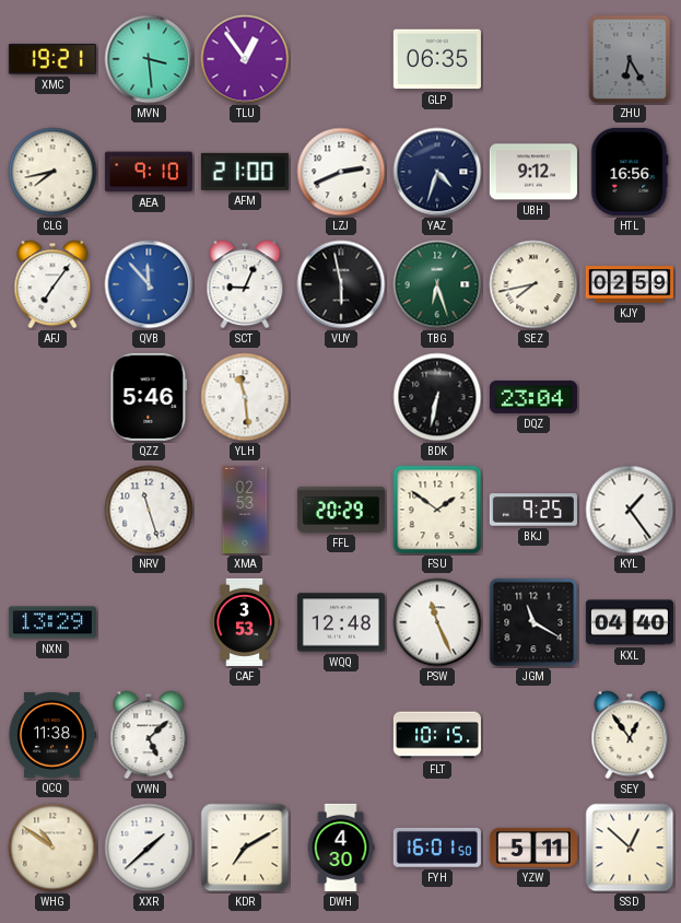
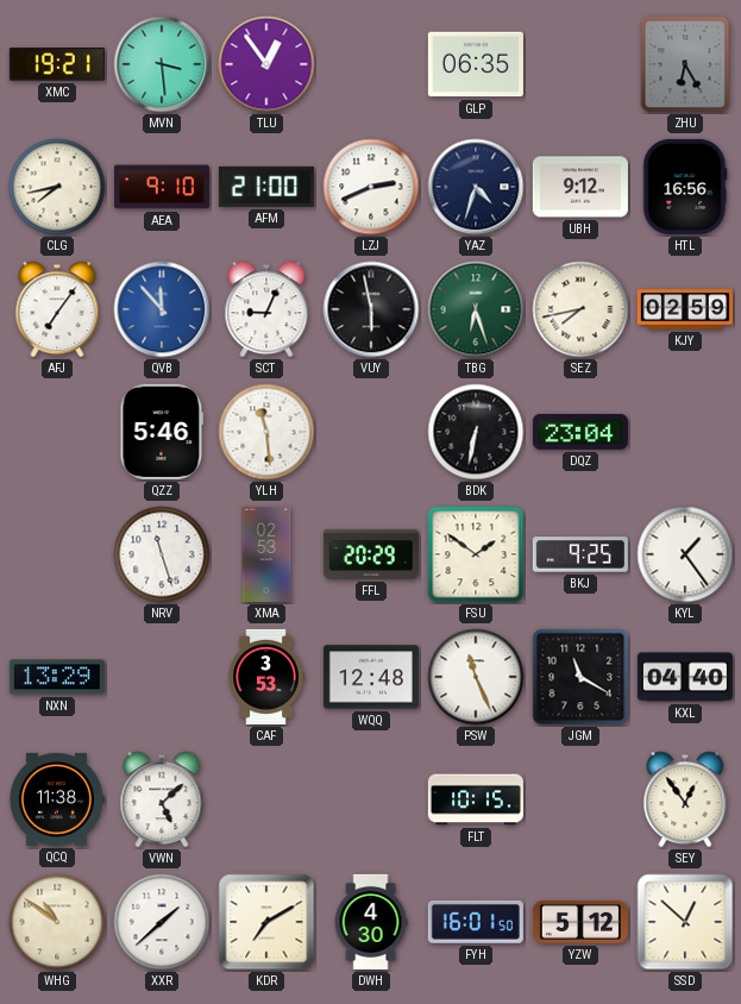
YZW: 5:11 -> 5:12
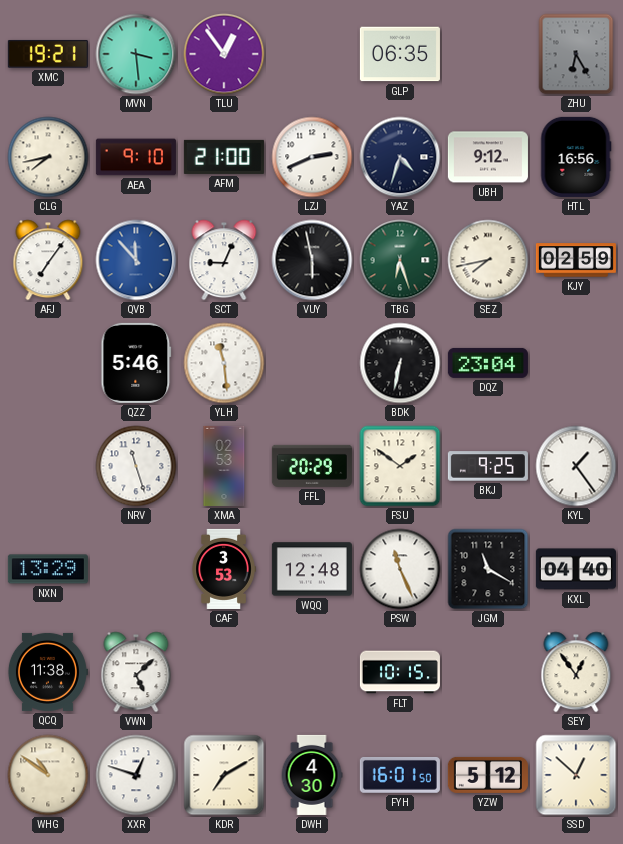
XXR: 1:38 -> 12:48
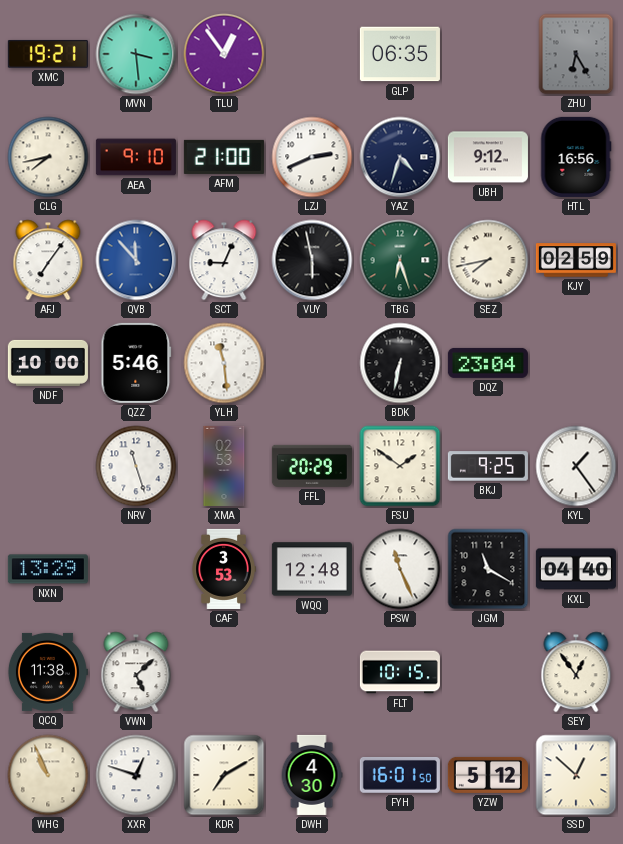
NDF: none -> 10:00
WHG: 10:51 -> 10:56
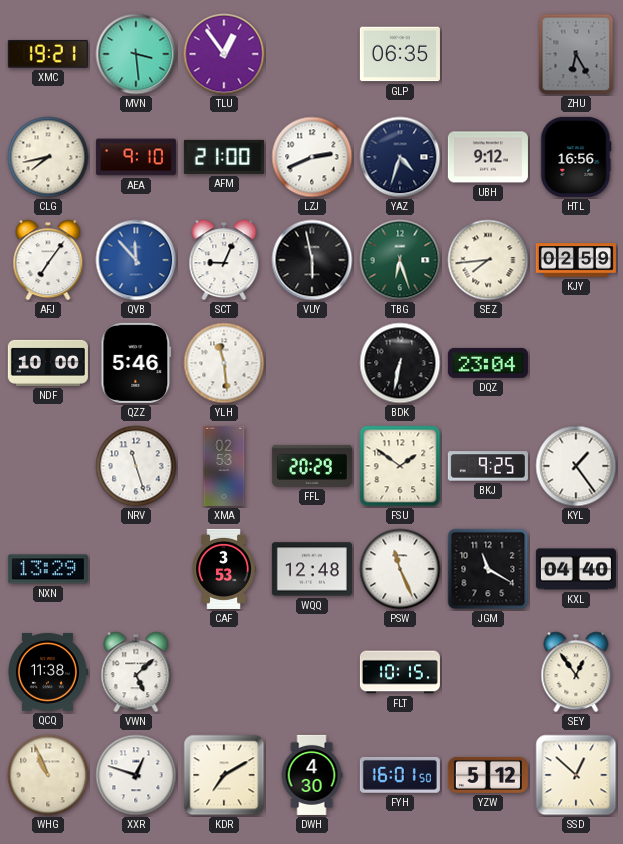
SEZ: 7:43 -> 7:44
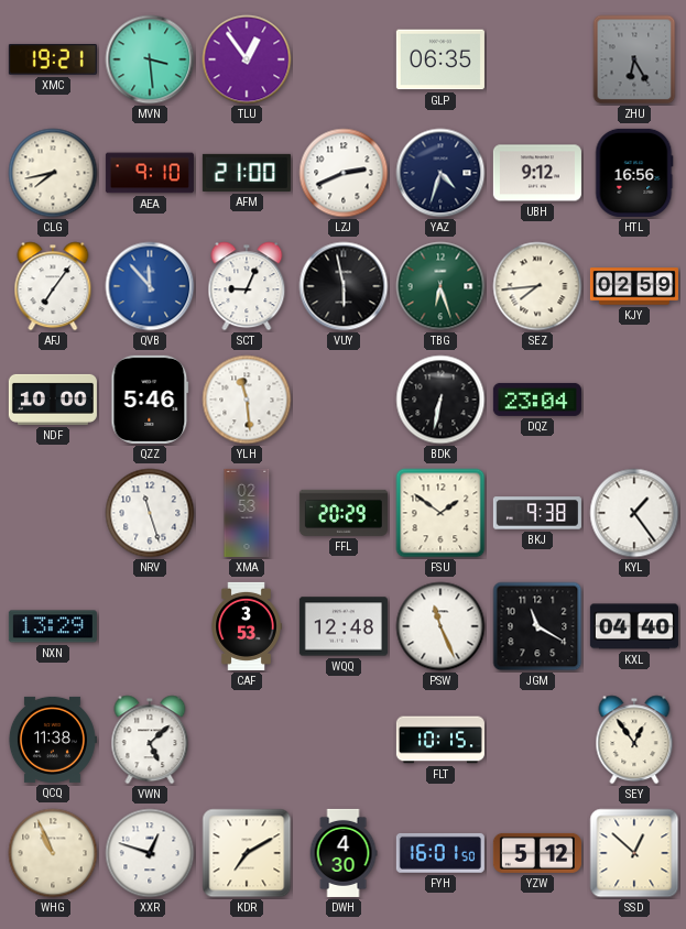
BKJ: 9:25 -> 9:38
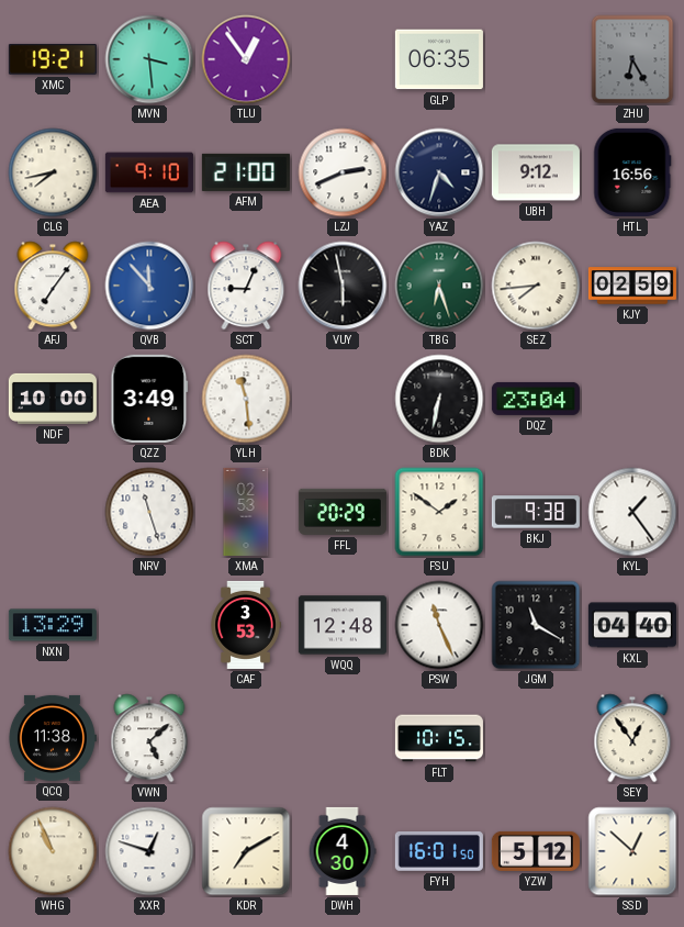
QZZ: 5:46 -> 3:49
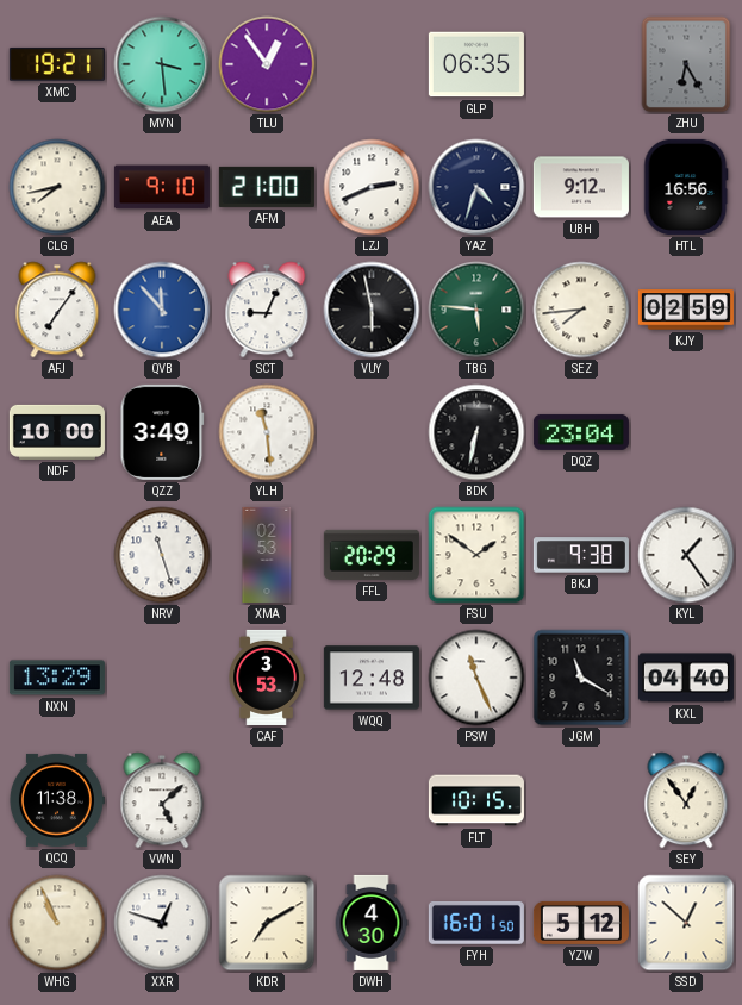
TBG: 6:27 -> 5:46
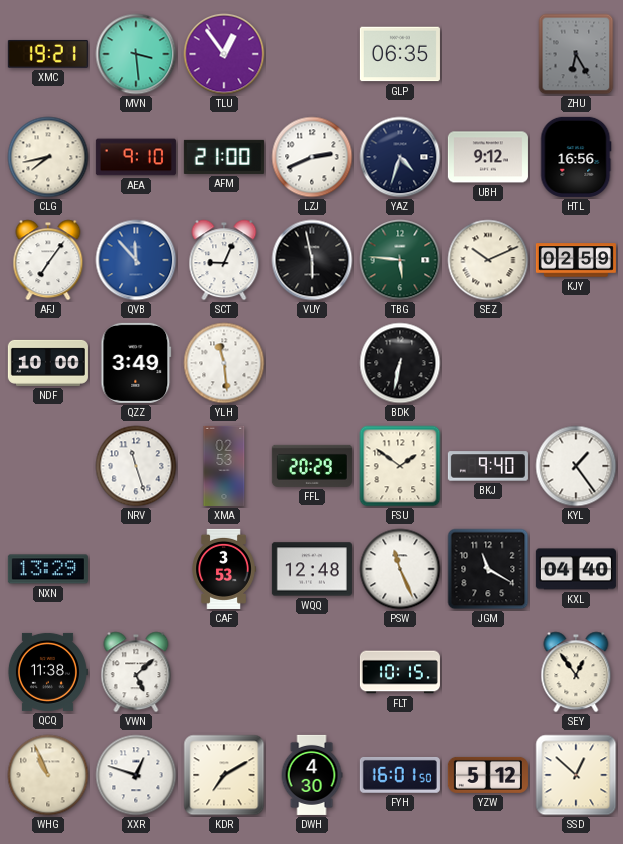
SEZ: 7:44 -> 10:11
DQZ: 23:04 -> none
BKJ: 9:38 -> 9:40
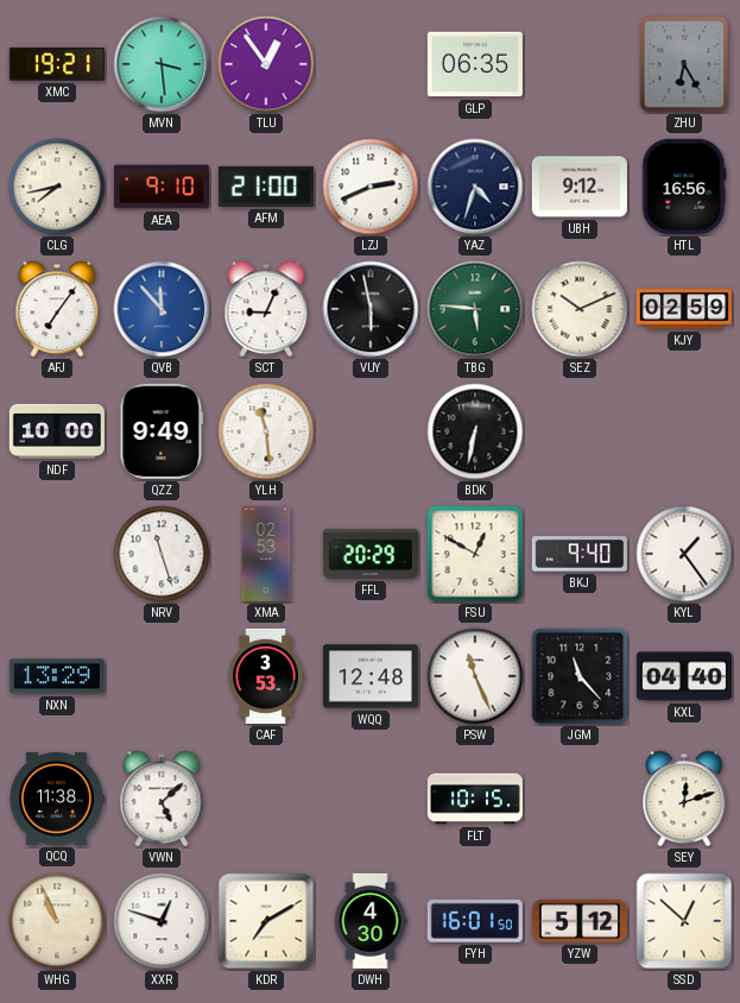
QZZ: 3:49 -> 9:49
FSU: 1:51 -> 12:50
JGM: 11:20 -> 11:23
SEY: 12:54 -> 12:12
